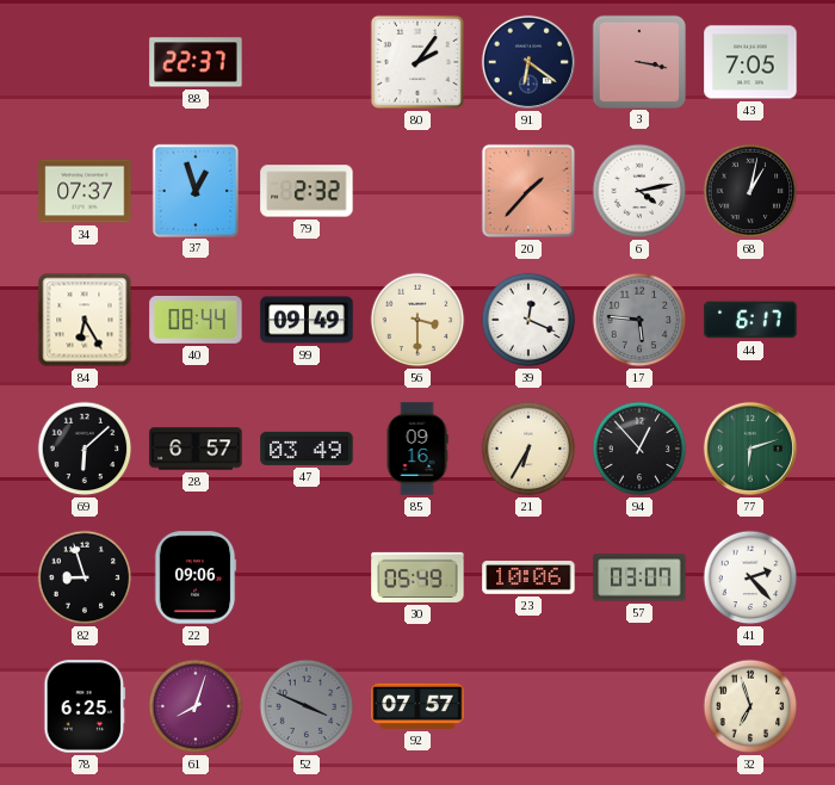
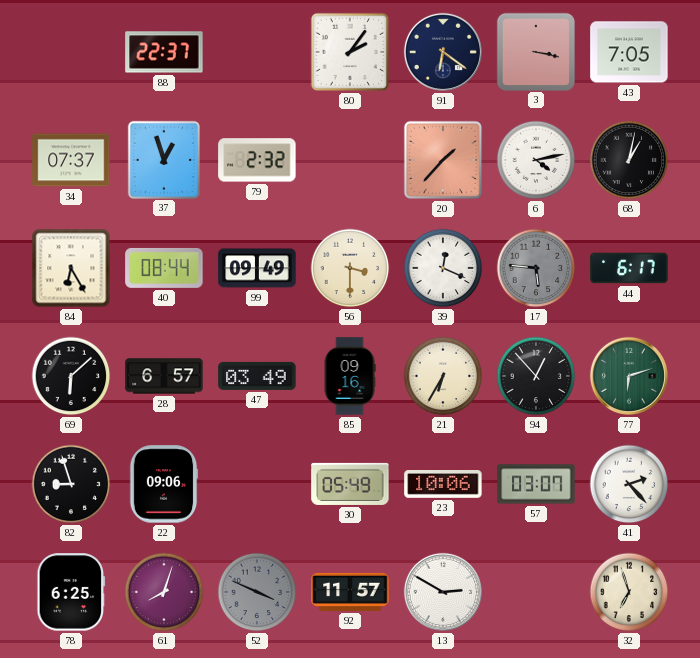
92: 07:57 -> 11:57
13: none -> 2:50
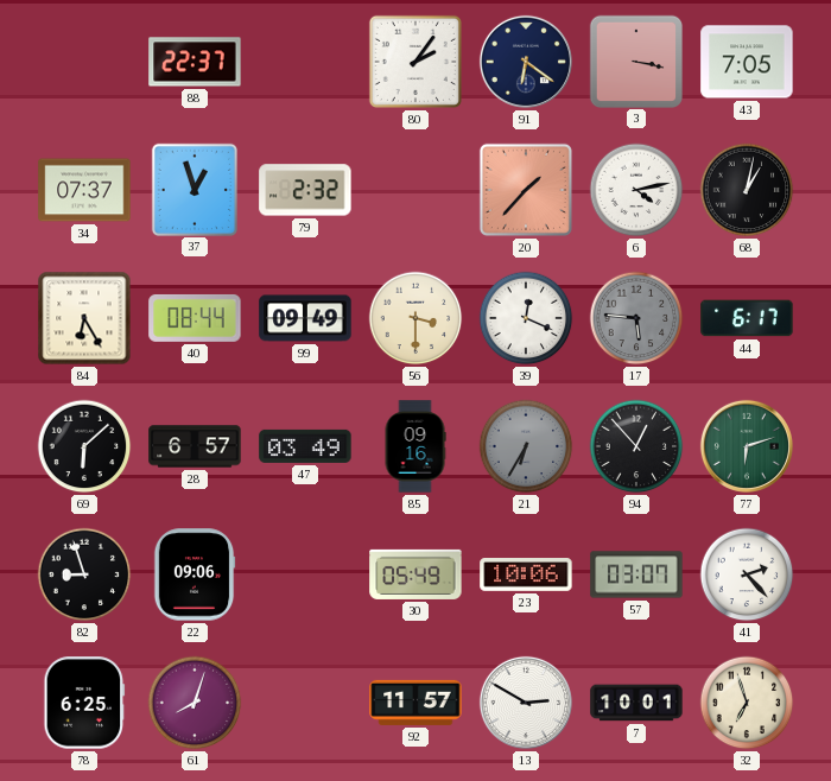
21 dial: cream -> grey
52: 3:49 -> none
7: none -> 10:01
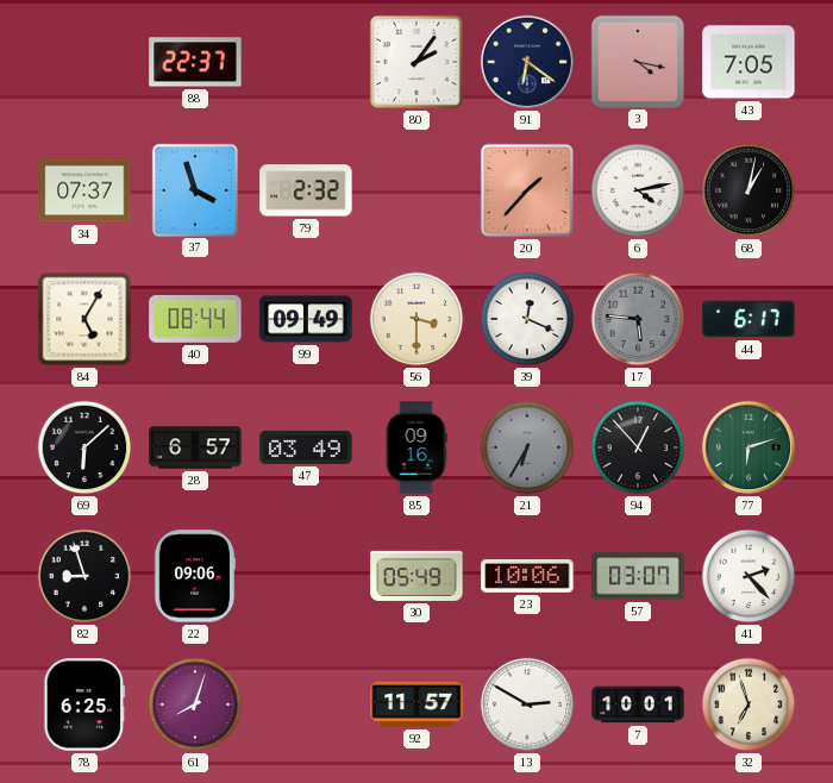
3: 3:17 -> 4:17
37: 12:57 -> 3:57
84: 6:25 -> 5:05
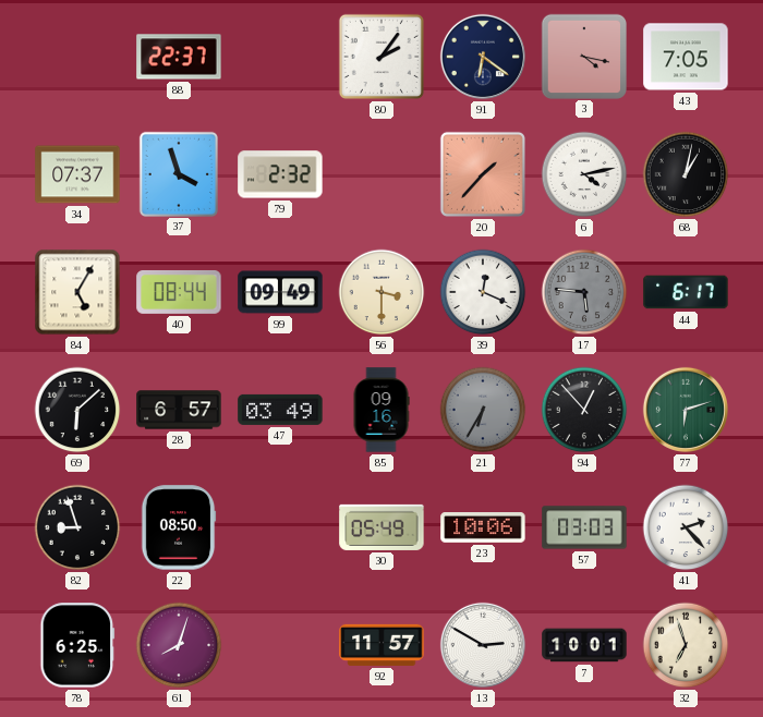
22: 09:06 -> 08:50
57: 03:07 -> 03:03
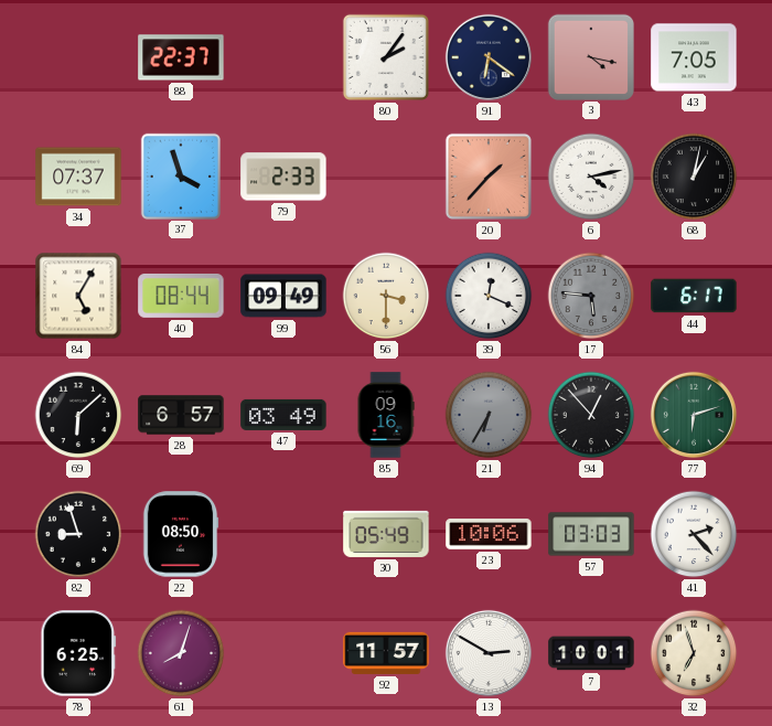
79: 2:32 -> 2:33
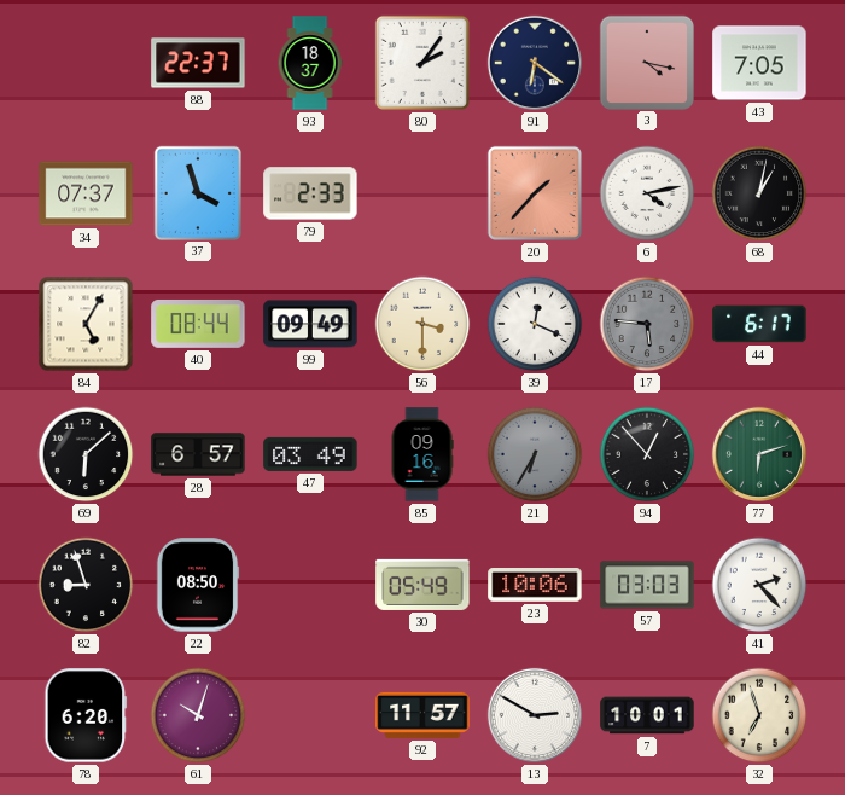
93: none -> 18:37
78: 6:25 -> 6:20
61: 8:03 -> 10:03
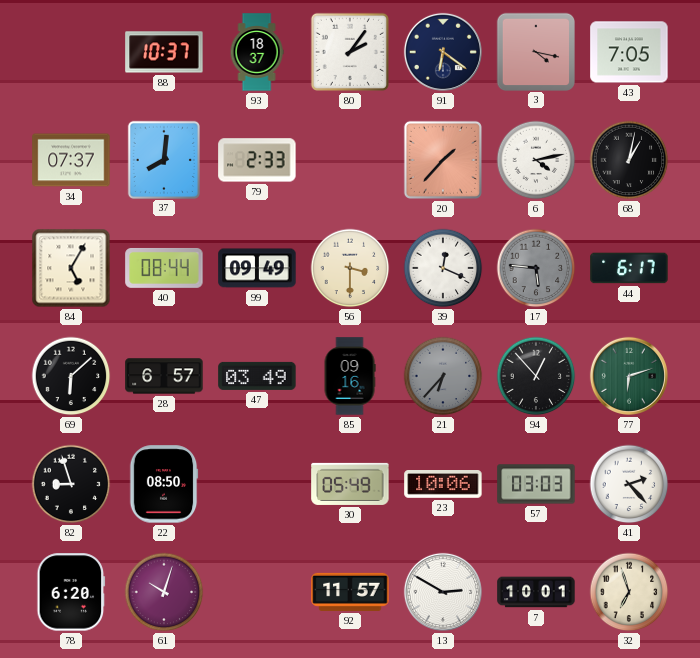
88: 22:37 -> 10:37
37: 3:57 -> 8:01
21: 6:35 -> 6:37
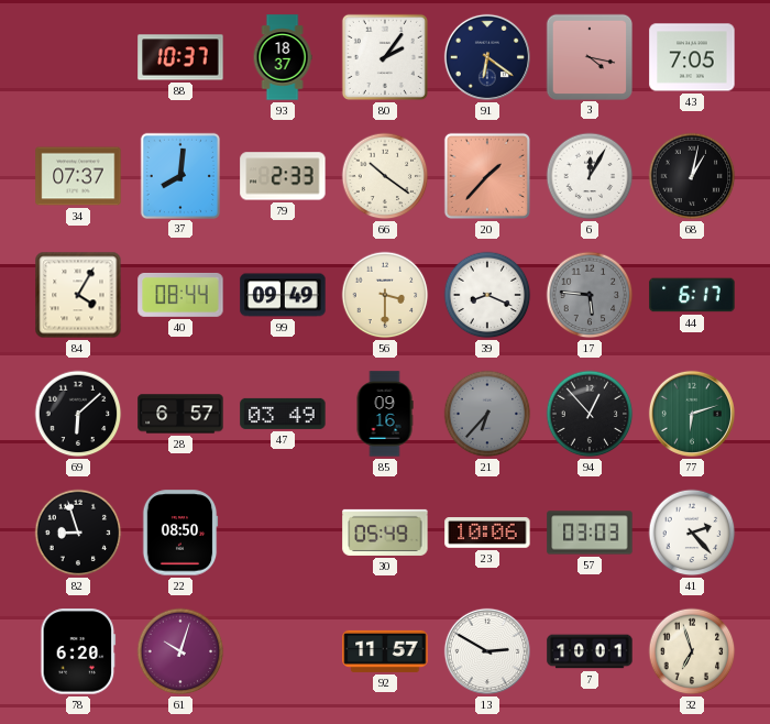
66: none -> 10:21
6: 4:13 -> 12:05
84: 5:05 -> 4:05
39: 12:19 -> 8:19
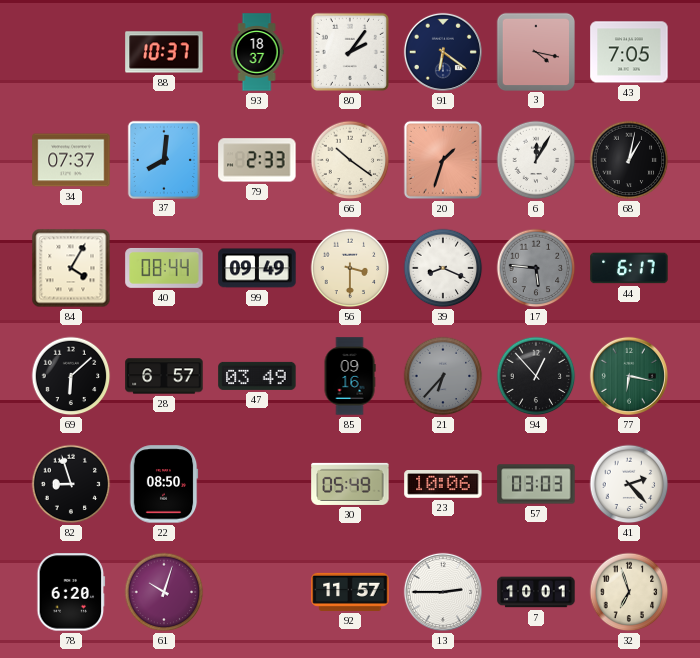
20: 1:37 -> 1:33
77: 6:12 -> 6:17
13: 2:50 -> 2:45
